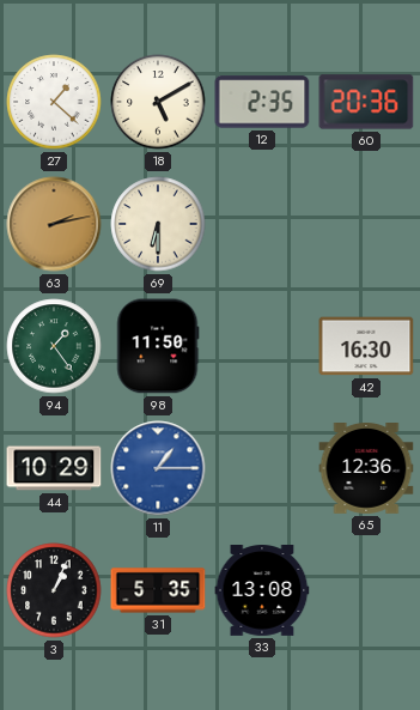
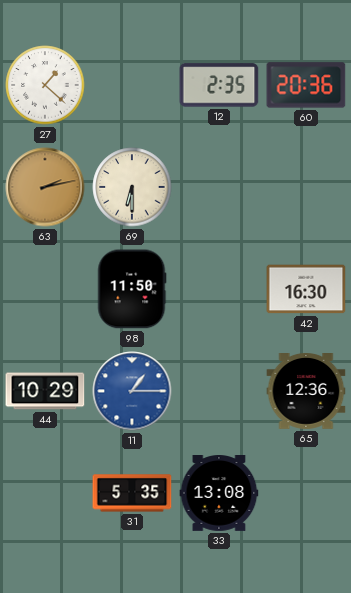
18: 5:10 -> none
94: 1:24 -> none
3: 1:04 -> none
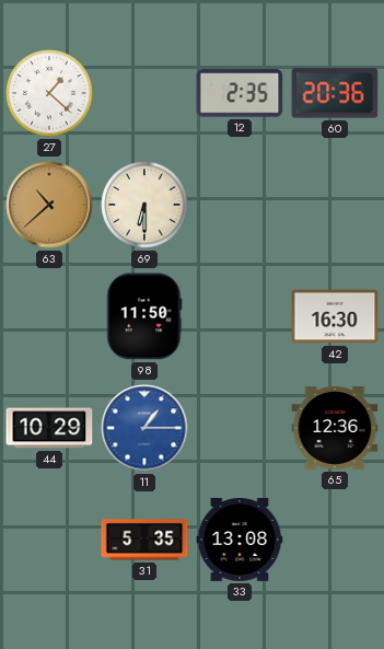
63: 2:13 -> 10:38
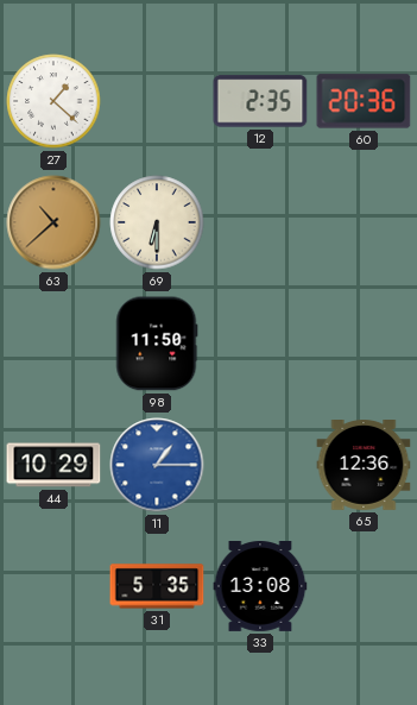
42: 16:30 -> none
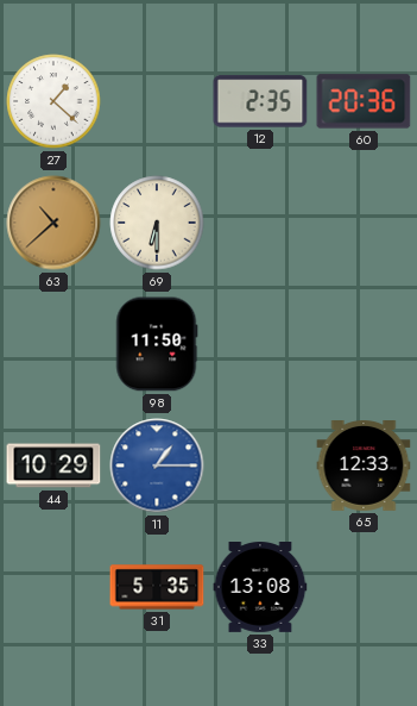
65: 12:36 -> 12:33
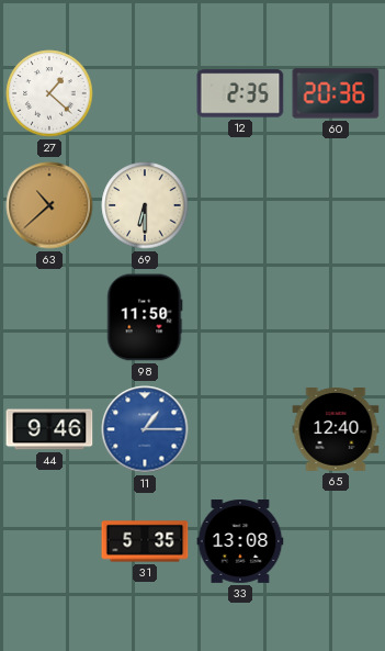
44: 10:29 -> 9:46
65: 12:33 -> 12:40
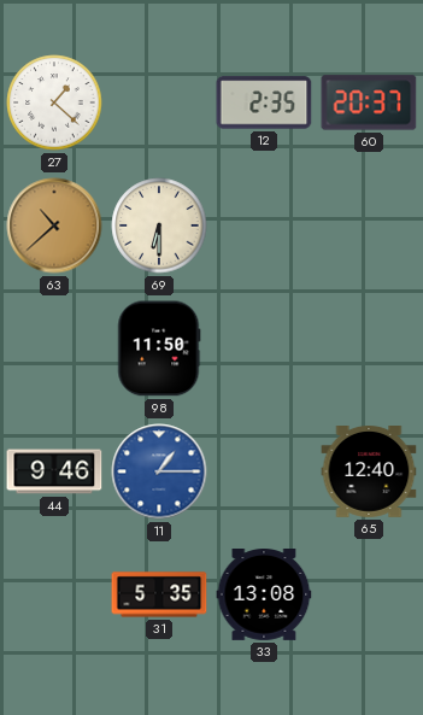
60: 20:36 -> 20:37
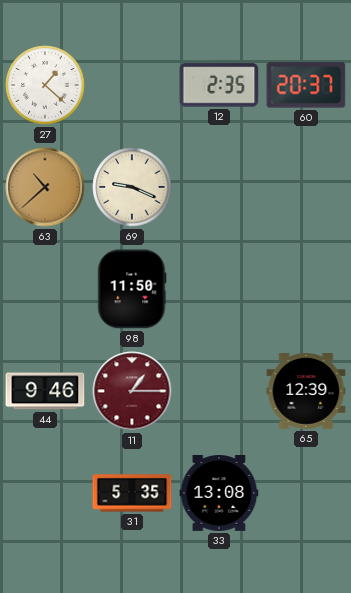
69: 6:30 -> 9:19
11 dial: blue -> burgundy
65: 12:40 -> 12:39
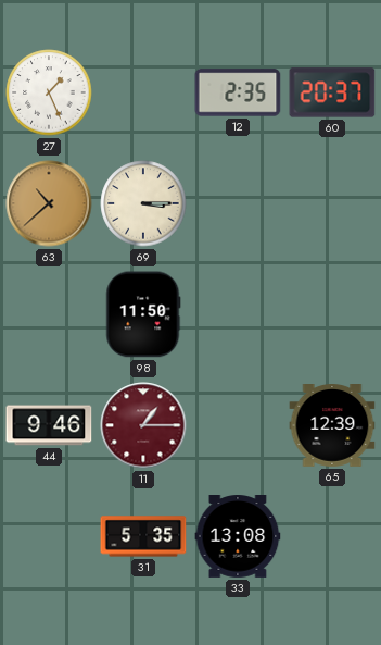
27: 1:22 -> 1:26
69: 9:19 -> 3:15
